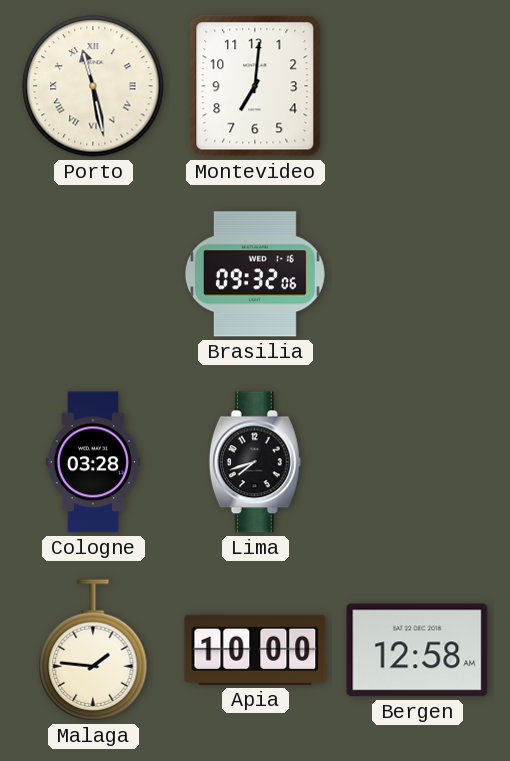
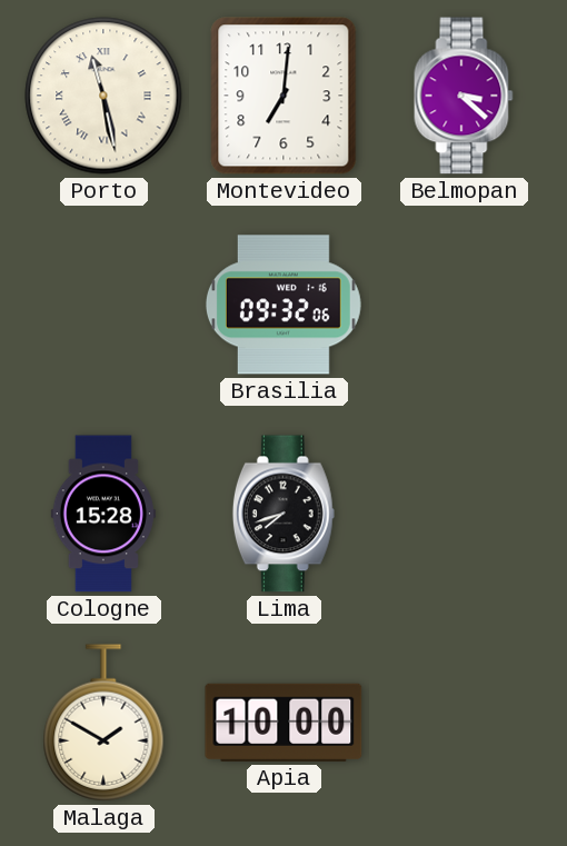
Belmopan: none -> 3:22
Cologne: 03:28 -> 15:28
Malaga: 1:46 -> 1:50
Bergen: 12:58 -> none
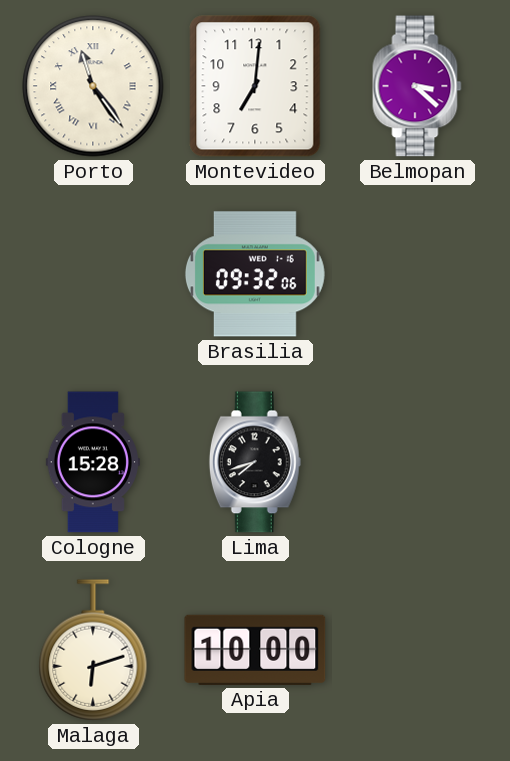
Porto: 11:28 -> 11:24
Malaga: 1:50 -> 6:12
